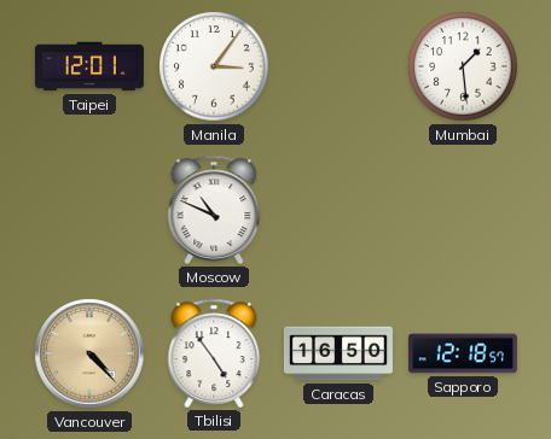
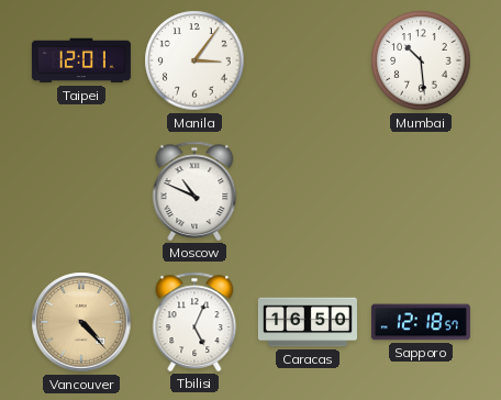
Mumbai: 1:29 -> 10:29
Tbilisi: 4:54 -> 5:04
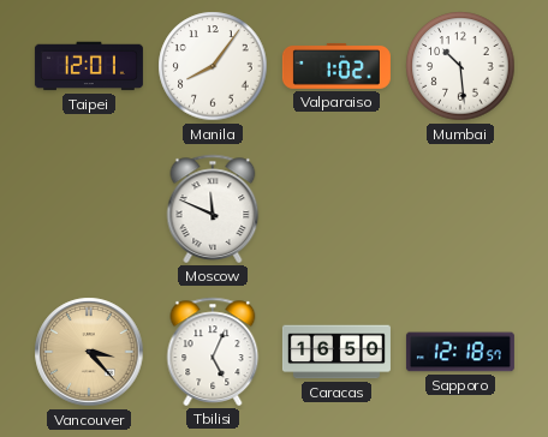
Manila: 3:06 -> 8:06
Valparaiso: none -> 1:02
Moscow: 10:49 -> 11:49
Vancouver: 4:23 -> 3:23
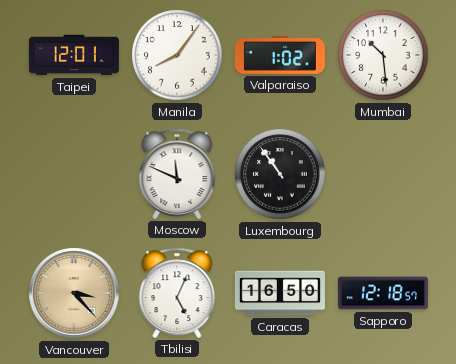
Luxembourg: none -> 10:54
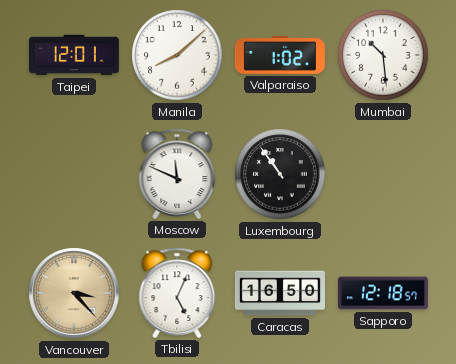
Manila: 8:06 -> 8:08
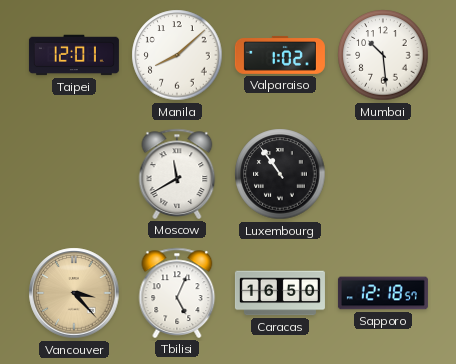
Moscow: 11:49 -> 11:40
